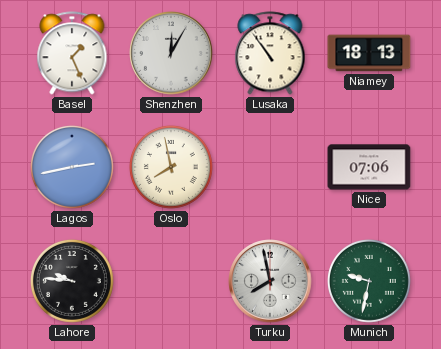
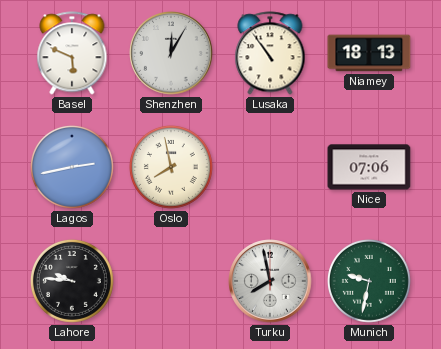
Basel: 1:26 -> 5:49
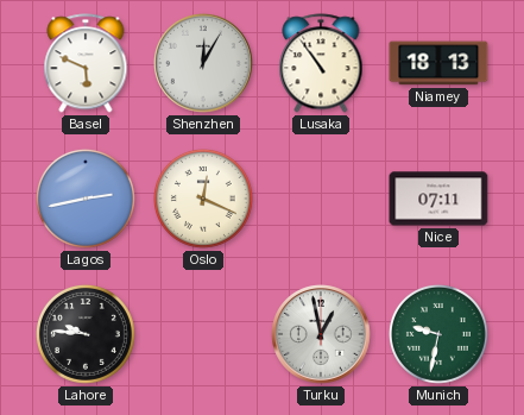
Oslo: 7:58 -> 12:19
Nice: 07:06 -> 07:11
Turku: 7:58 -> 12:58
